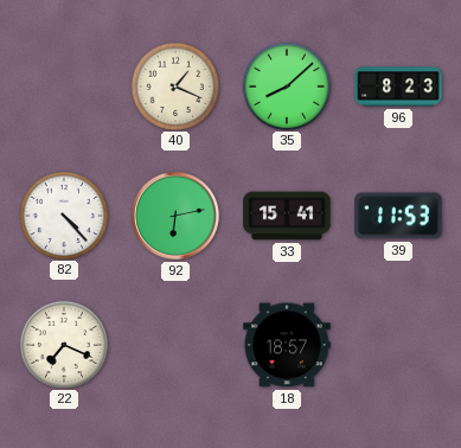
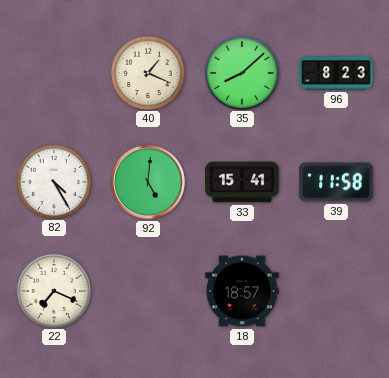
82: 4:23 -> 4:25
92: 6:13 -> 5:01
39: 11:53 -> 11:58
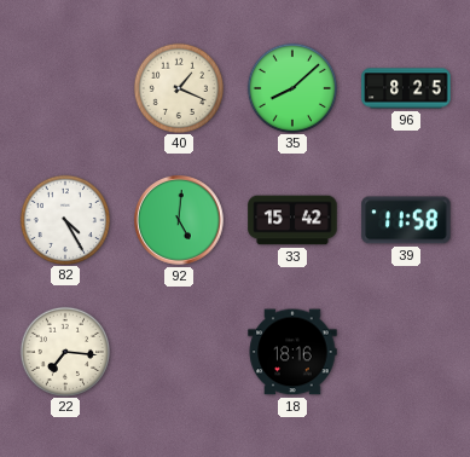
96: 8:23 -> 8:25
33: 15:41 -> 15:42
22: 7:19 -> 7:16
18: 18:57 -> 18:16
